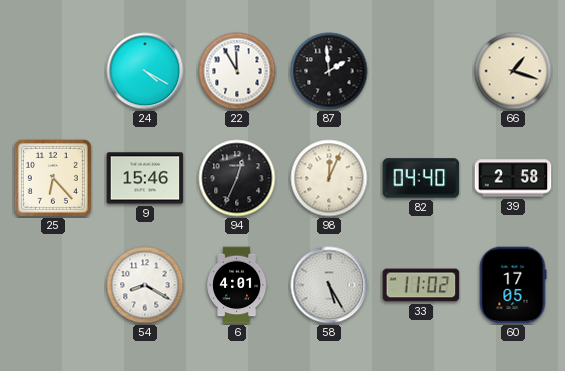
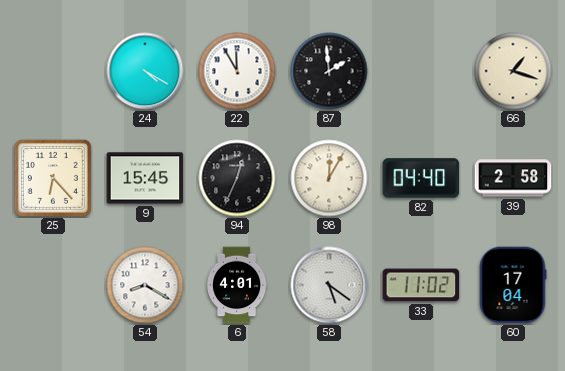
9: 15:46 -> 15:45
98: 12:04 -> 12:05
58: 5:25 -> 5:21
60: 17:05 -> 17:04
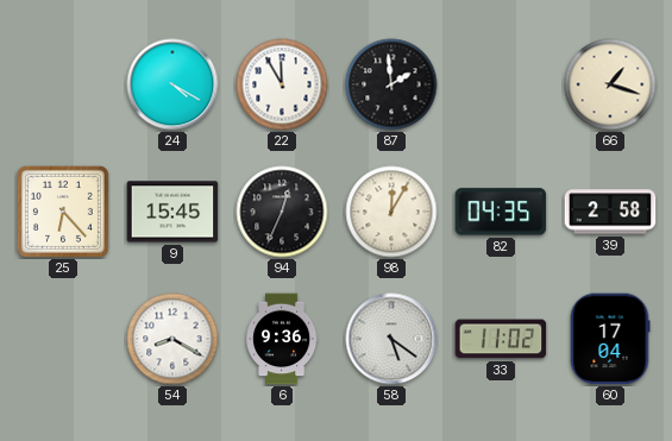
82: 04:40 -> 04:35
6: 4:01 -> 9:36
